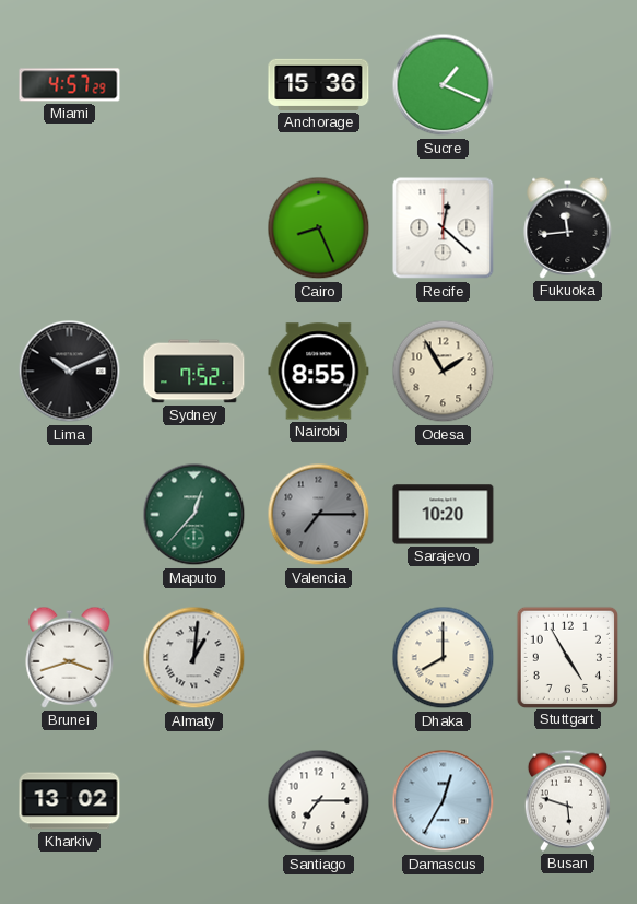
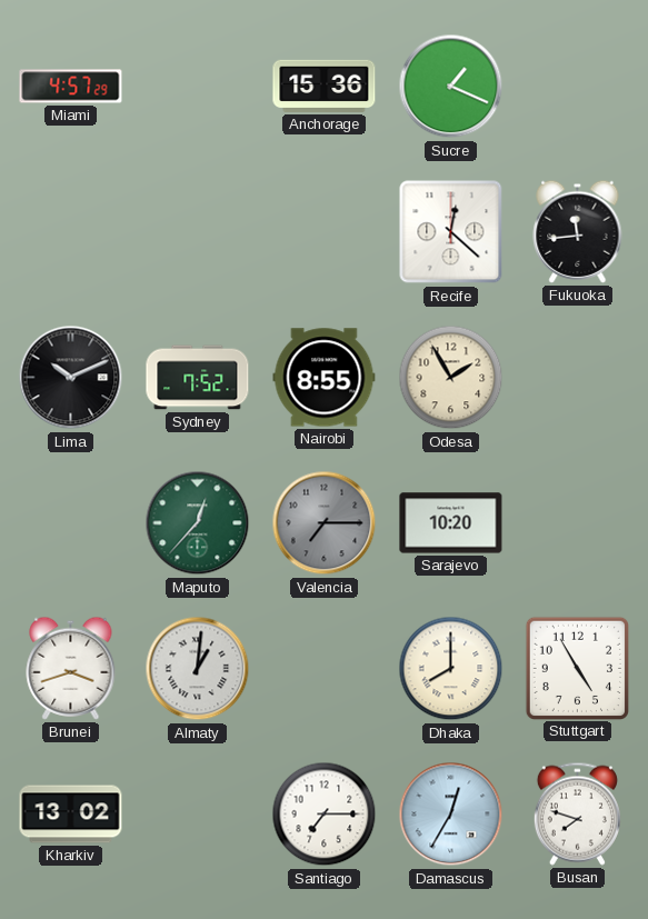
Cairo: 8:26 -> none
Busan: 5:48 -> 7:48
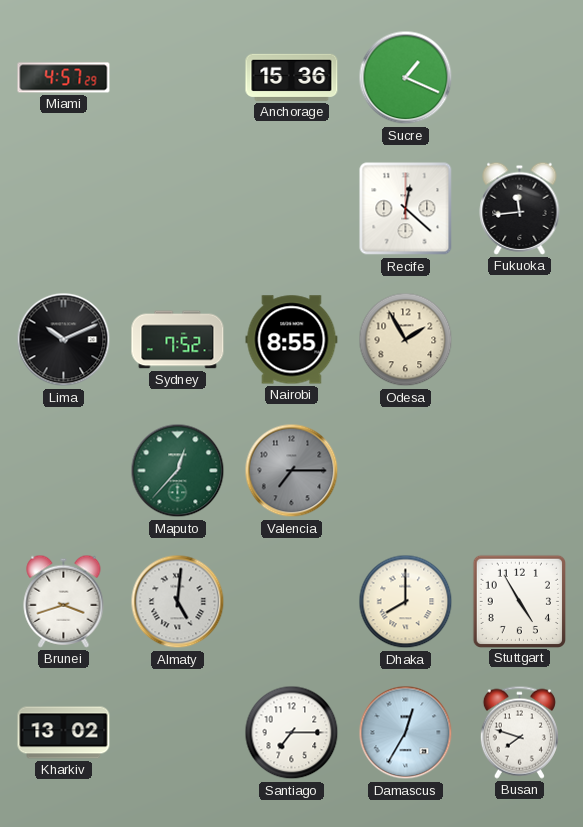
Sarajevo: 10:20 -> none
Almaty: 1:01 -> 5:01
